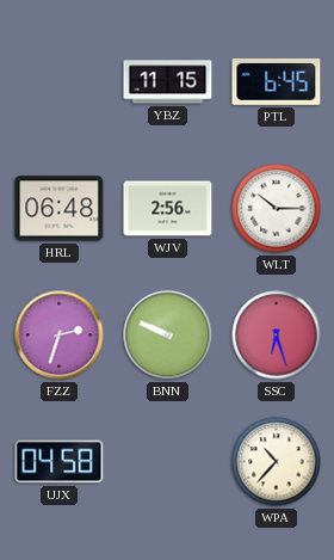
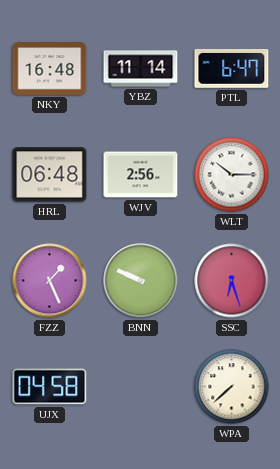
NKY: none -> 16:48
YBZ: 11:15 -> 11:14
PTL: 6:45 -> 6:47
FZZ: 2:33 -> 1:26
WPA: 10:37 -> 7:38
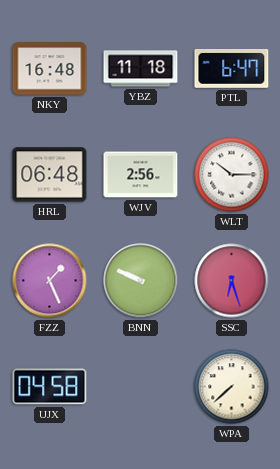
YBZ: 11:14 -> 11:18
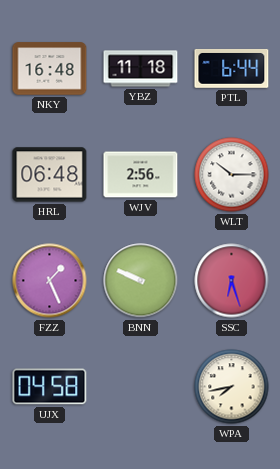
PTL: 6:47 -> 6:44
WPA: 7:38 -> 7:43
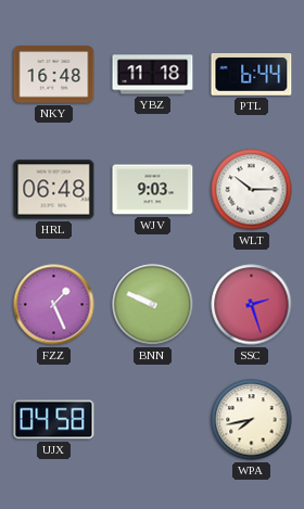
WJV: 2:56 -> 9:03
SSC: 6:27 -> 2:27
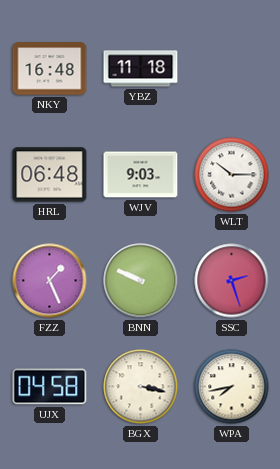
PTL: 6:44 -> none
BGX: none -> 3:17
